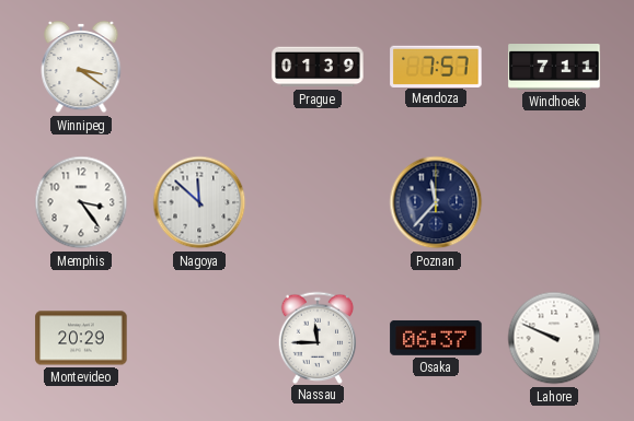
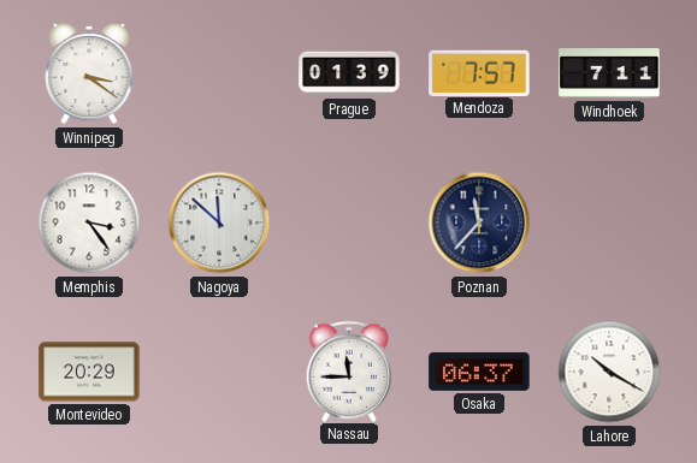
Lahore: 9:49 -> 10:20
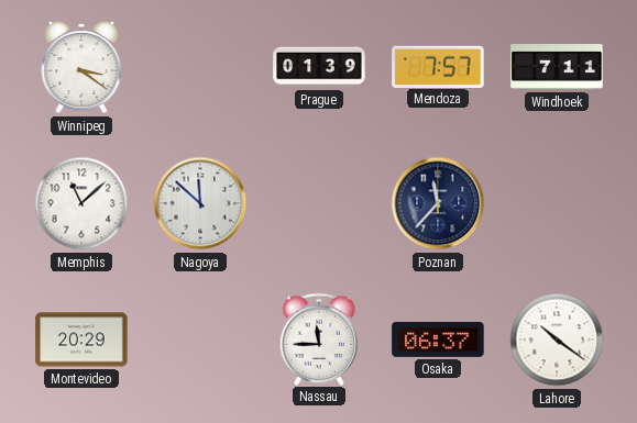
Memphis: 3:24 -> 11:08
Lahore: 10:20 -> 10:21
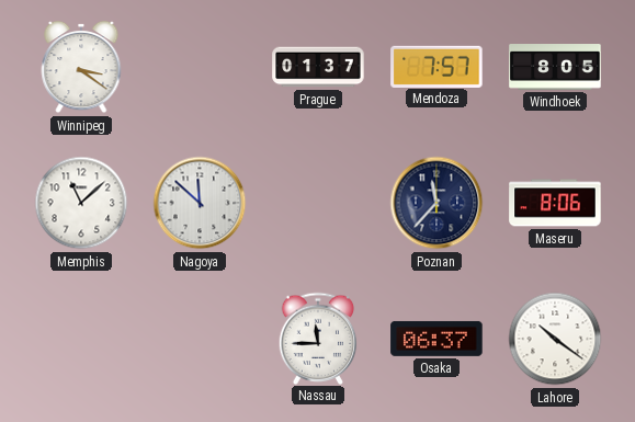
Prague: 01:39 -> 01:37
Windhoek: 7:11 -> 8:05
Maseru: none -> 8:06
Montevideo: 20:29 -> none
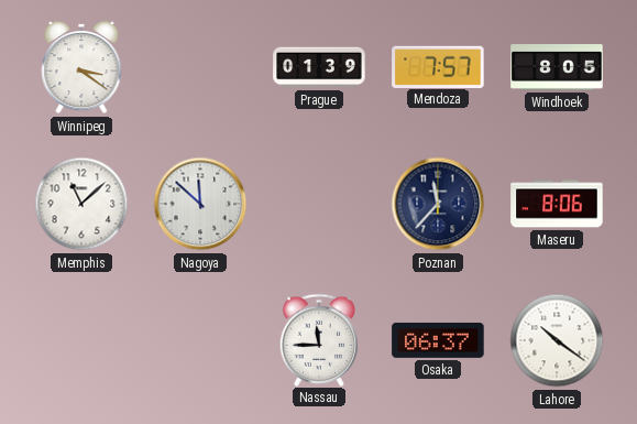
Prague: 01:37 -> 01:39
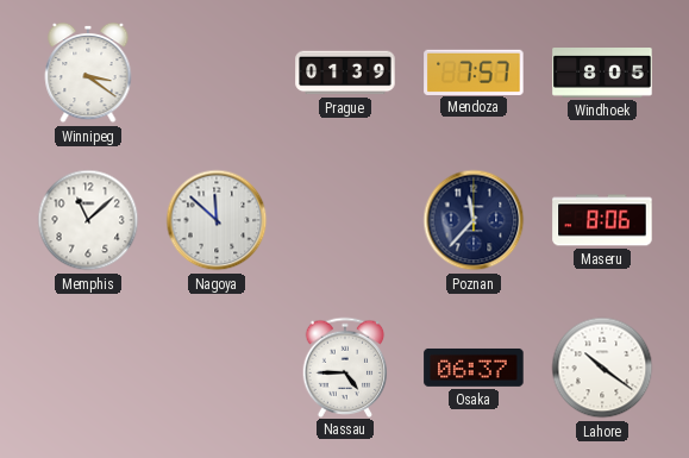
Nassau: 11:45 -> 4:45
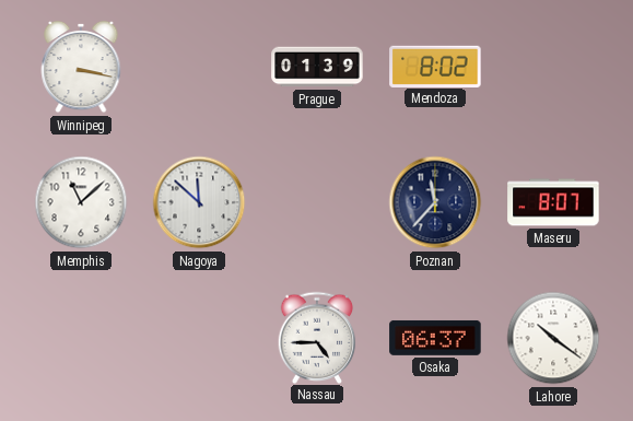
Winnipeg: 3:21 -> 3:17
Mendoza: 7:57 -> 8:02
Windhoek: 8:05 -> none
Maseru: 8:06 -> 8:07
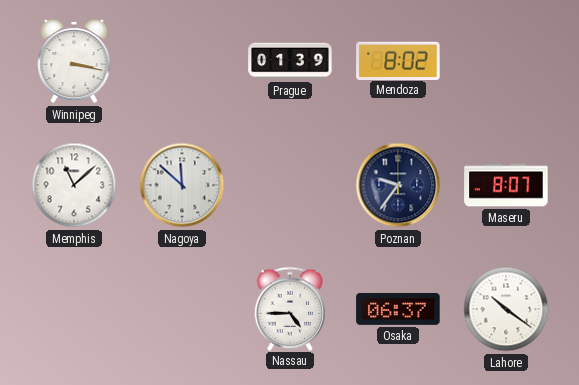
Poznan: 11:37 -> 9:36
